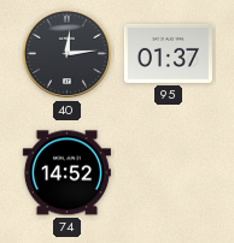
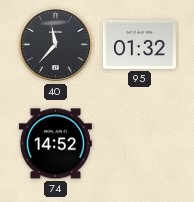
40: 12:14 -> 11:37
95: 01:37 -> 01:32
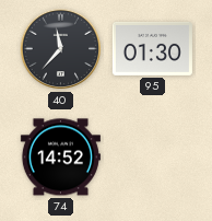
95: 01:32 -> 01:30
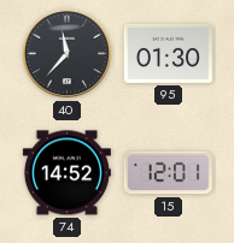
15: none -> 12:01
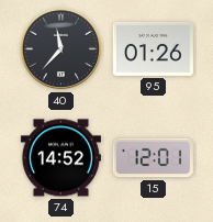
95: 01:30 -> 01:26
